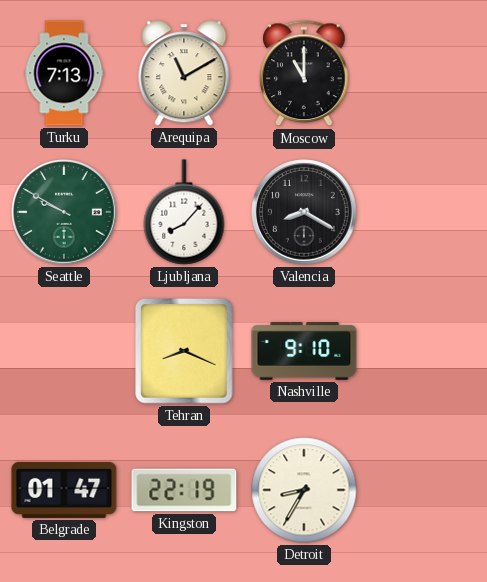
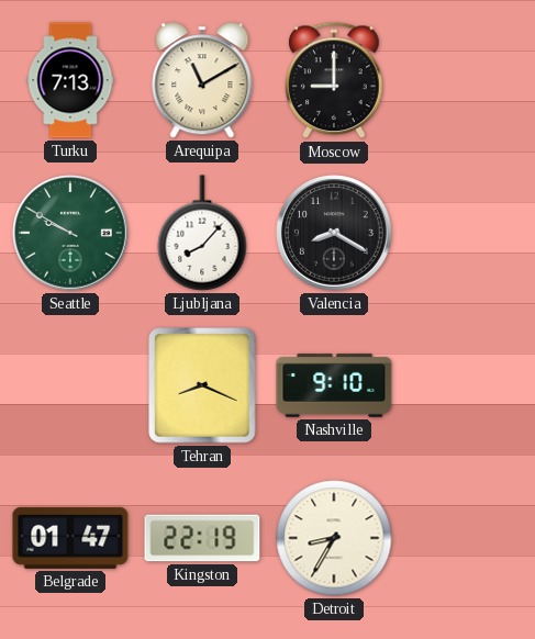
Moscow: 11:00 -> 9:00
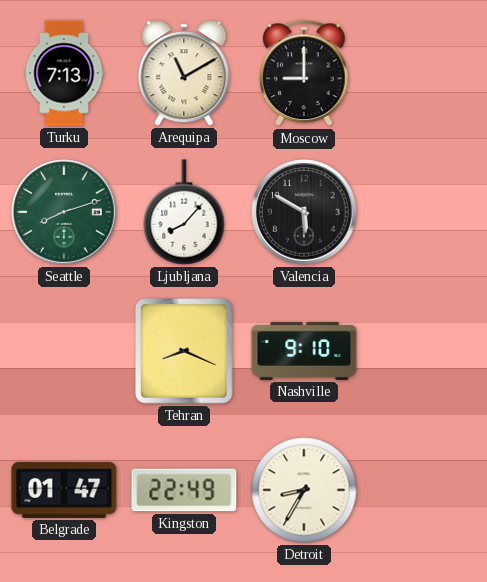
Seattle: 9:50 -> 8:12
Valencia: 8:20 -> 5:50
Kingston: 22:19 -> 22:49
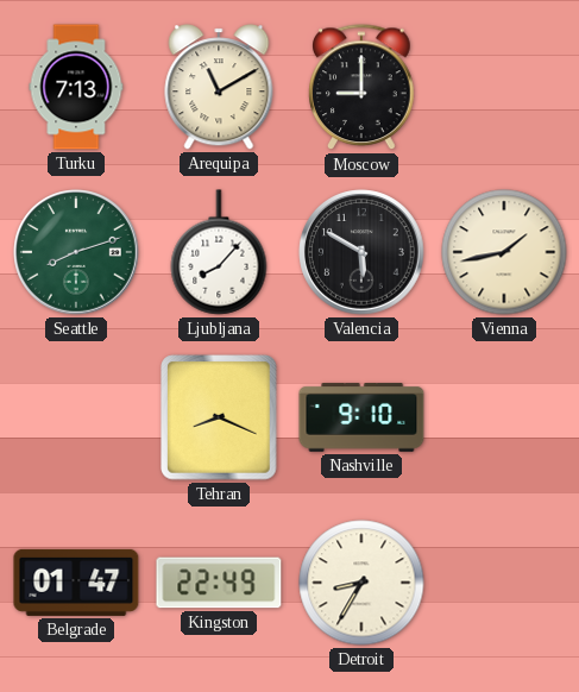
Vienna: none -> 1:43
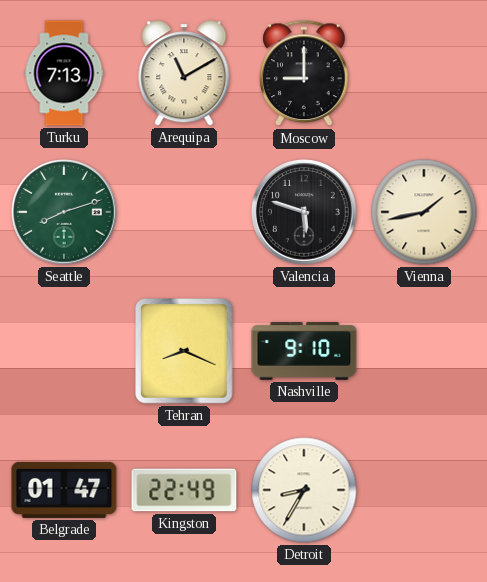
Ljubljana: 8:07 -> none
Valencia: 5:50 -> 5:48
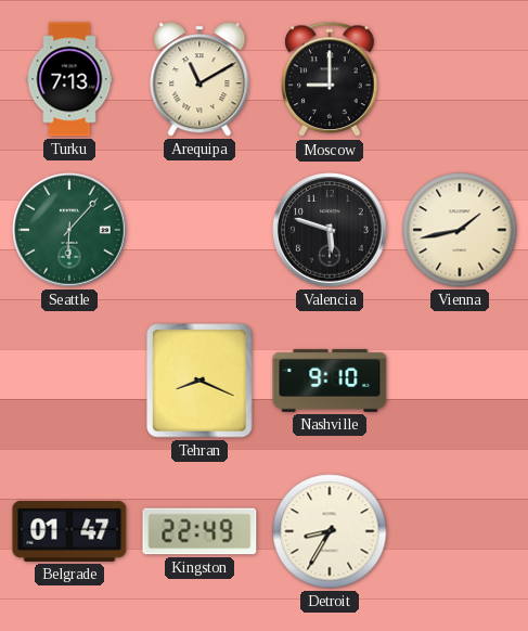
Seattle: 8:12 -> 6:07
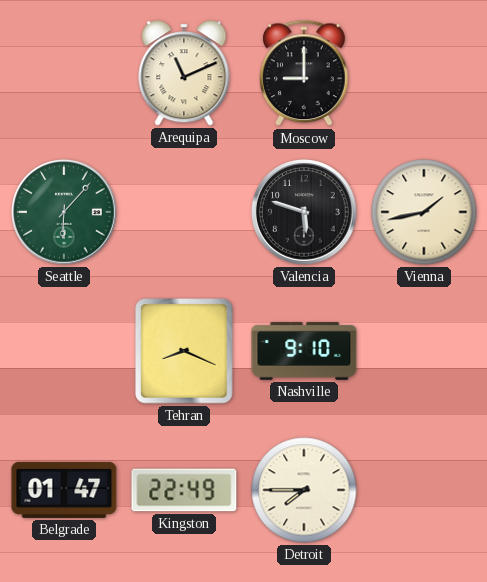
Turku: 7:13 -> none
Arequipa: 11:10 -> 11:11
Detroit: 8:35 -> 7:45
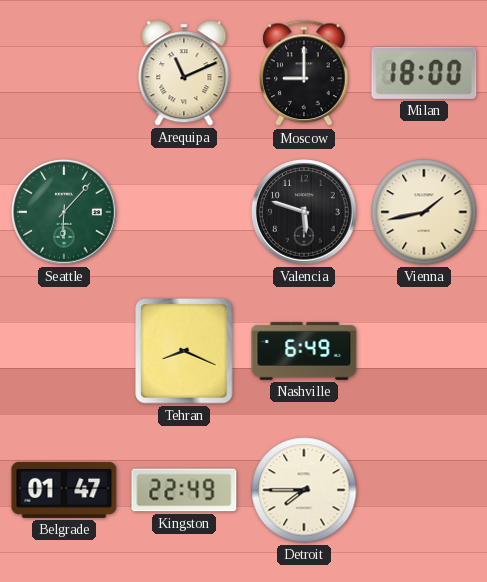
Milan: none -> 18:00
Nashville: 9:10 -> 6:49
